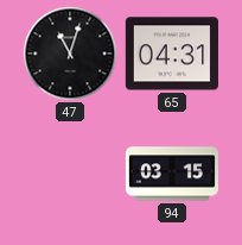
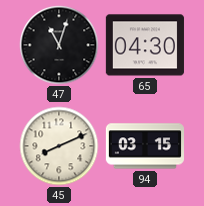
65: 04:31 -> 04:30
45: none -> 8:11
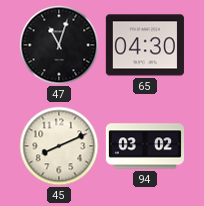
94: 03:15 -> 03:02
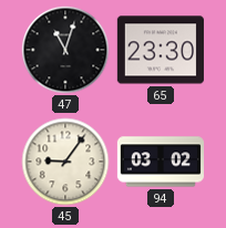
65: 04:30 -> 23:30
45: 8:11 -> 9:06
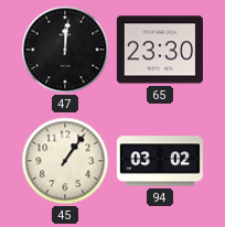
47: 11:03 -> 12:01
45: 9:06 -> 1:06
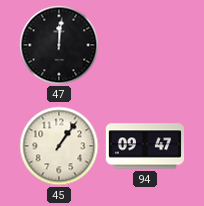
65: 23:30 -> none
94: 03:02 -> 09:47
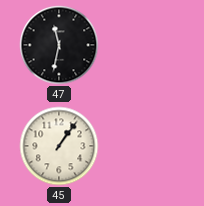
47: 12:01 -> 11:32
94: 09:47 -> none
